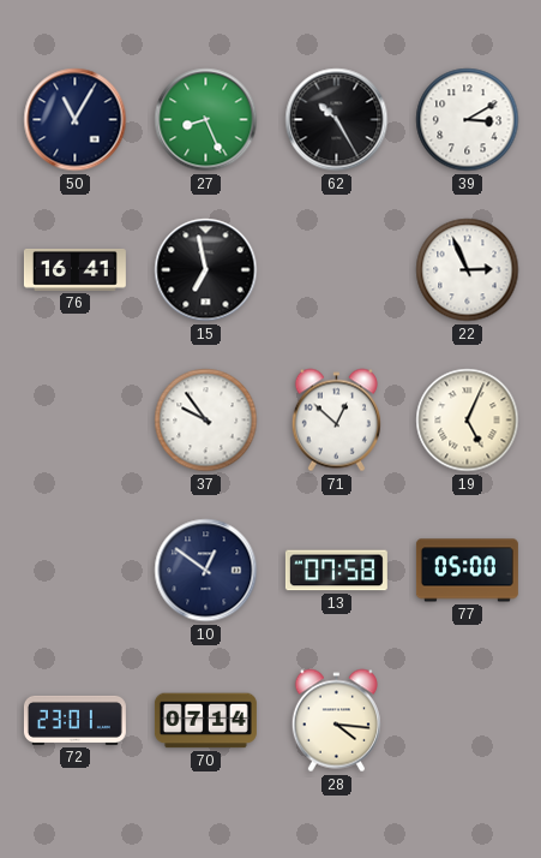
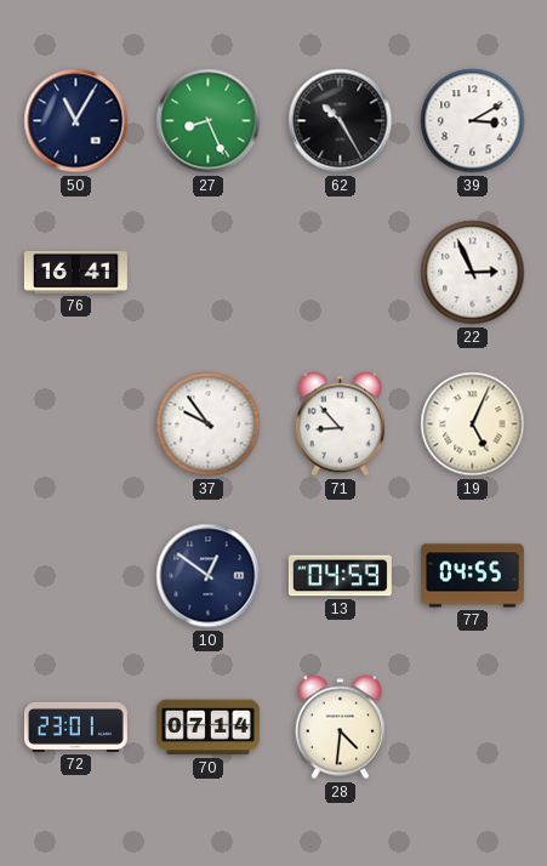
15: 6:58 -> none
71: 12:52 -> 8:53
13: 07:58 -> 04:59
77: 05:00 -> 04:55
28: 4:16 -> 4:31
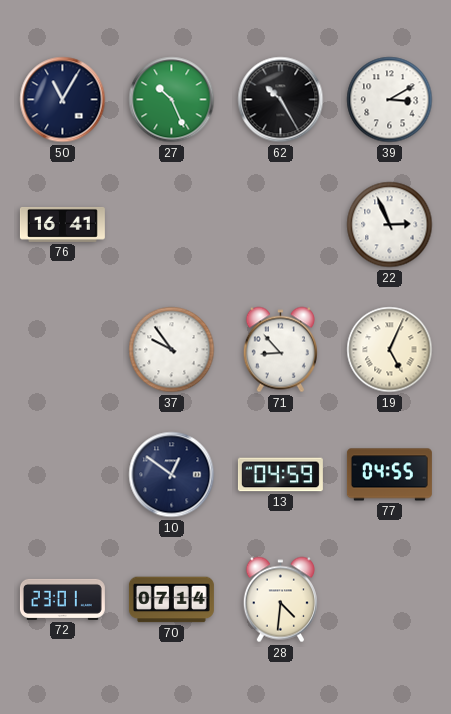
27: 8:26 -> 10:26
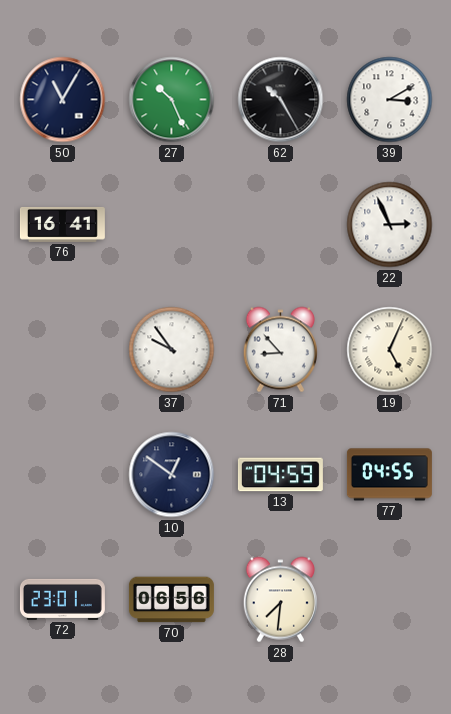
70: 07:14 -> 06:56
28: 4:31 -> 7:31
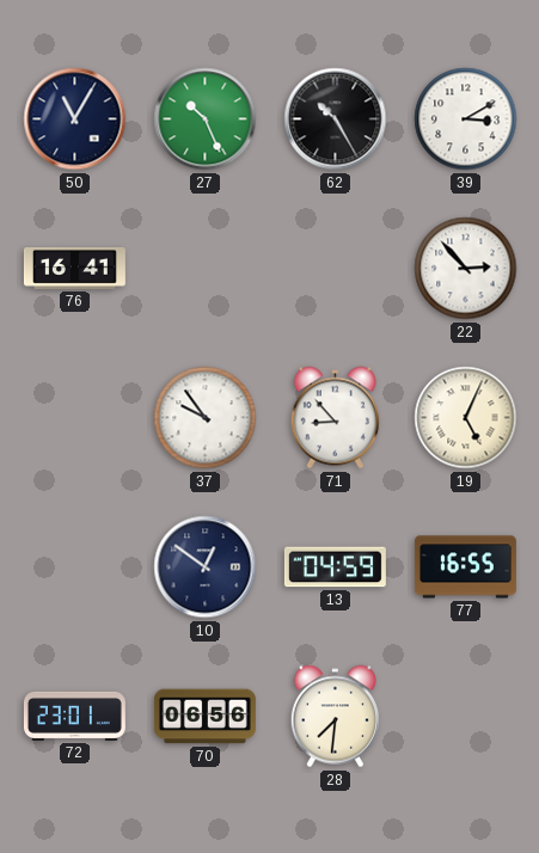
22: 2:56 -> 2:53
77: 04:55 -> 16:55
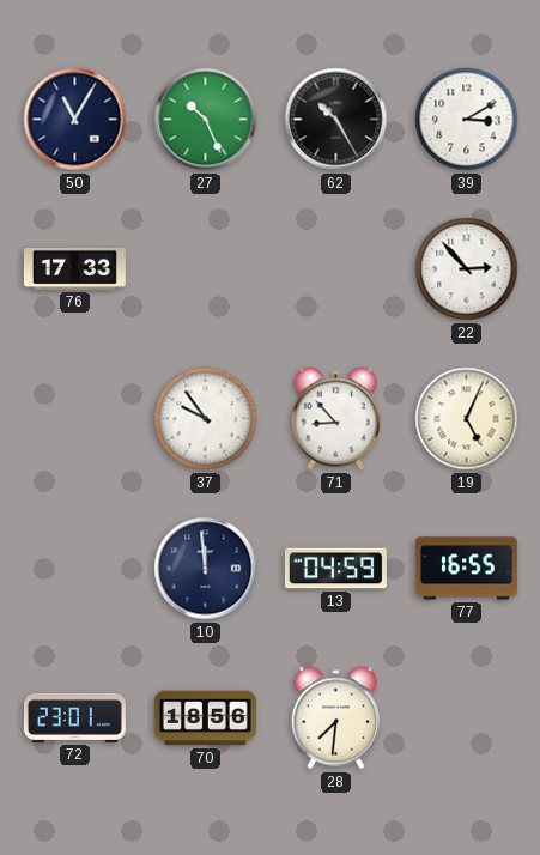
76: 16:41 -> 17:33
10: 12:51 -> 11:59
70: 06:56 -> 18:56
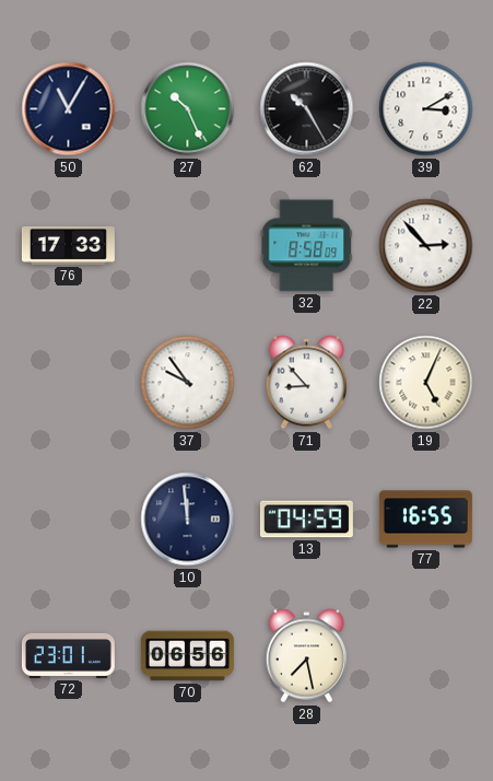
32: none -> 8:58
70: 18:56 -> 06:56
28: 7:31 -> 7:28
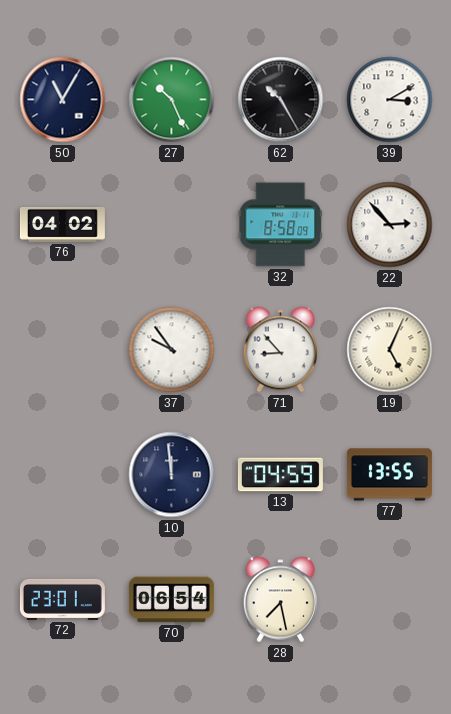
76: 17:33 -> 04:02
77: 16:55 -> 13:55
70: 06:56 -> 06:54
